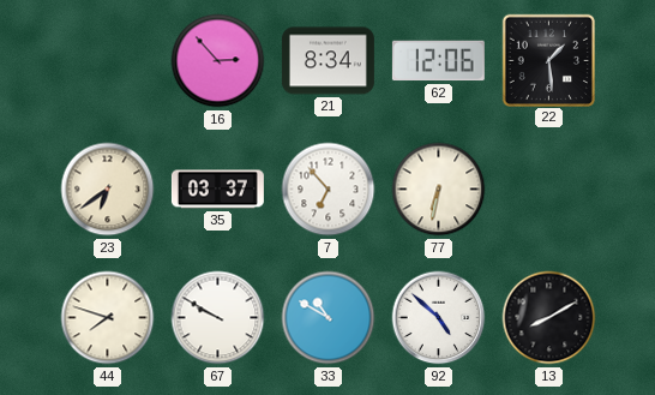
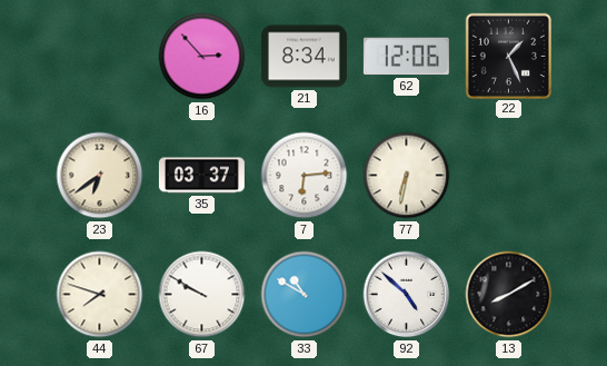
22: 1:29 -> 1:26
7: 6:53 -> 6:14
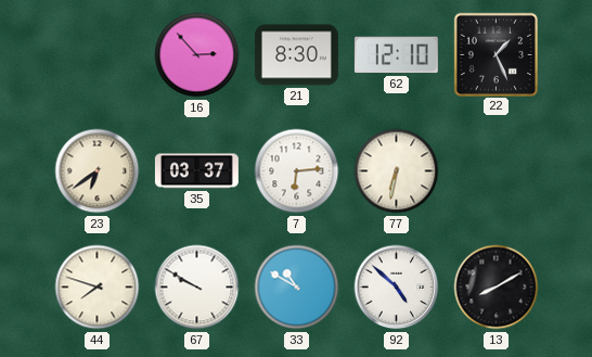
21: 8:34 -> 8:30
62: 12:06 -> 12:10
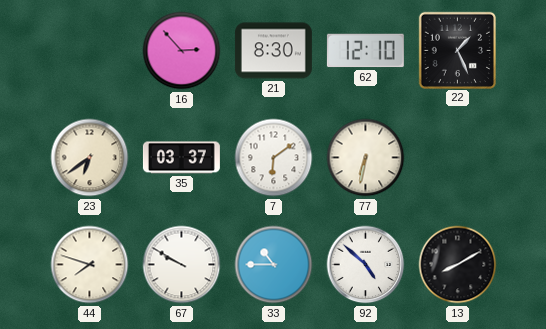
7: 6:14 -> 6:09
33: 10:50 -> 10:45
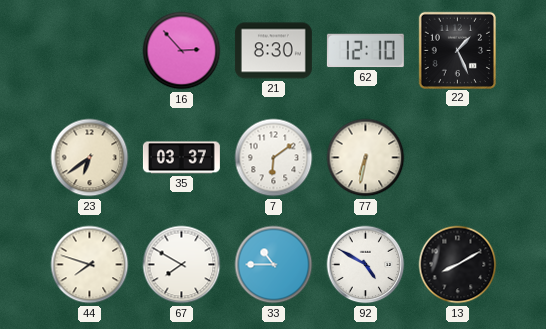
67: 9:50 -> 7:50
92: 4:52 -> 4:50
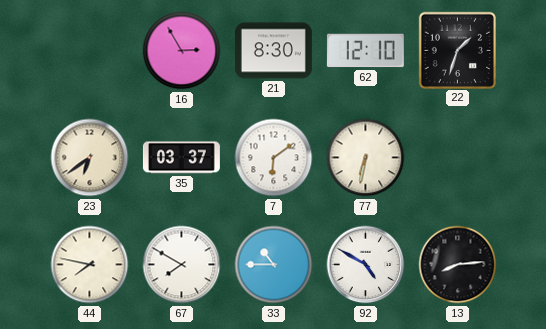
16: 2:53 -> 2:55
22: 1:26 -> 1:33
44: 7:48 -> 7:47
13: 8:10 -> 8:14
